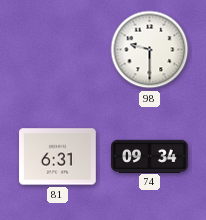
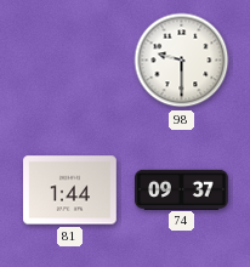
81: 6:31 -> 1:44
74: 09:34 -> 09:37
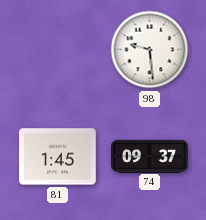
98: 9:30 -> 9:29
81: 1:44 -> 1:45
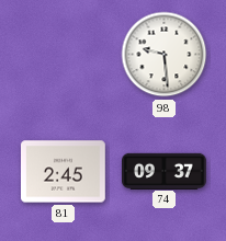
81: 1:45 -> 2:45
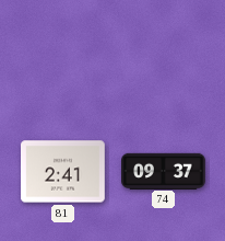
98: 9:29 -> none
81: 2:45 -> 2:41
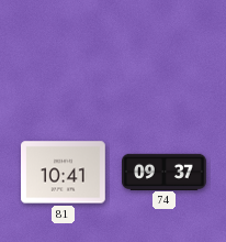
81: 2:41 -> 10:41
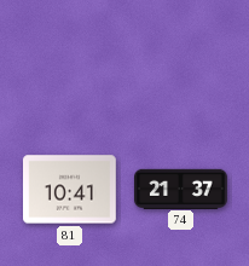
74: 09:37 -> 21:37
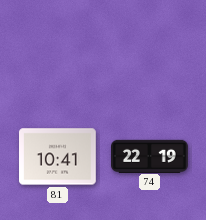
74: 21:37 -> 22:19
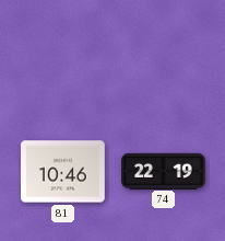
81: 10:41 -> 10:46
